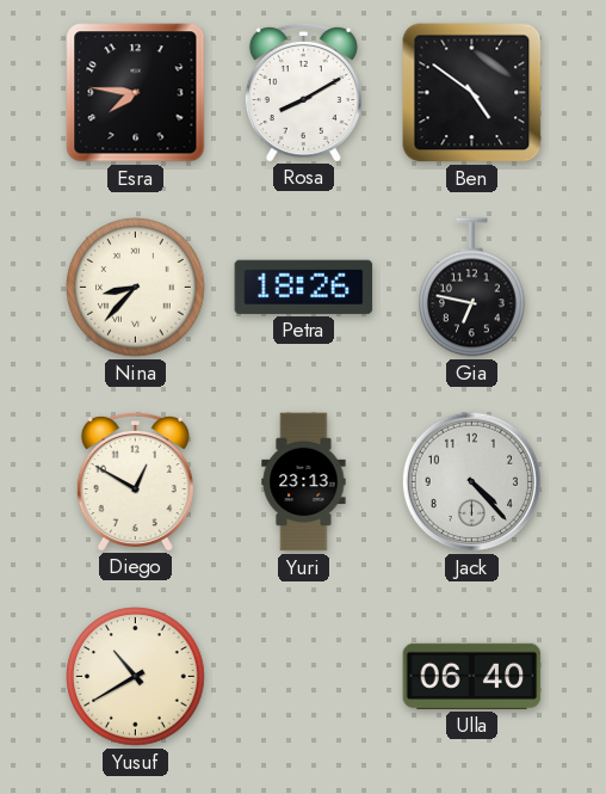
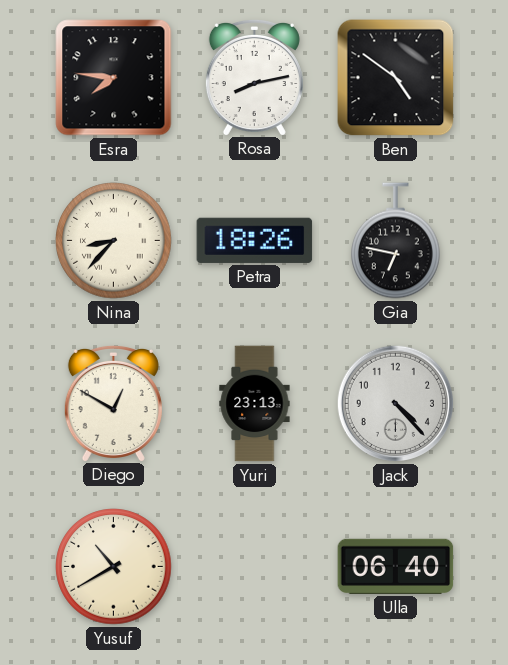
Rosa: 8:10 -> 8:13
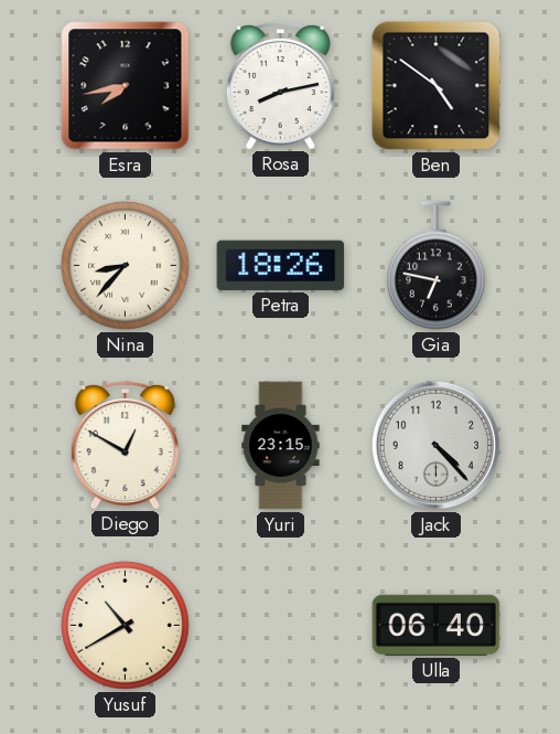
Esra: 7:46 -> 7:43
Yuri: 23:13 -> 23:15
